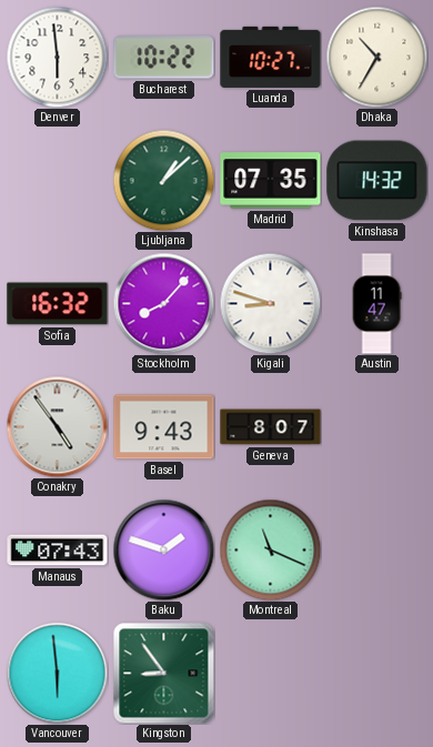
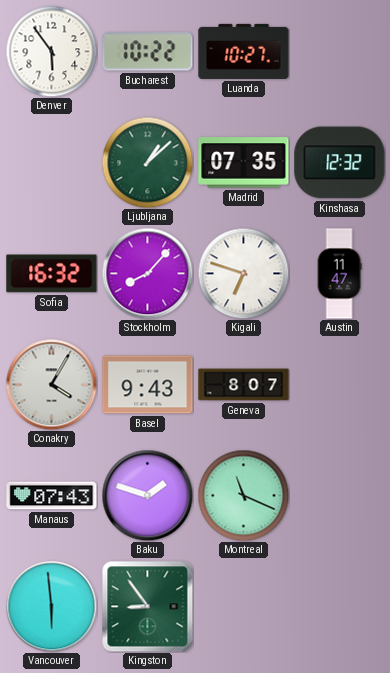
Denver: 5:59 -> 5:54
Dhaka: 10:35 -> none
Kinshasa: 14:32 -> 12:32
Kigali: 8:48 -> 6:48
Conakry: 4:54 -> 4:05
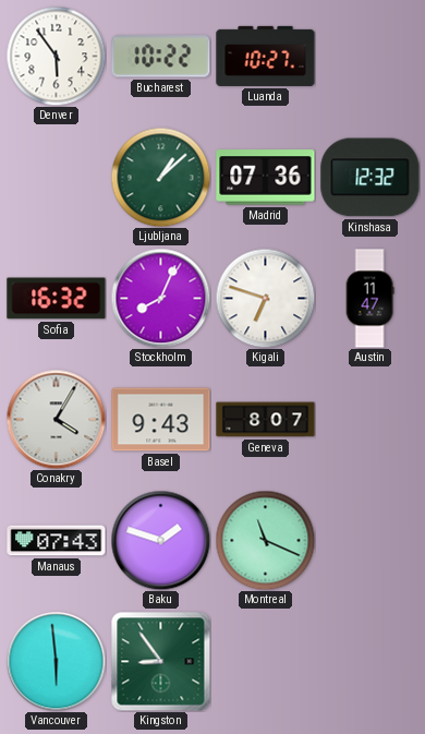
Madrid: 07:35 -> 07:36
Stockholm: 8:07 -> 8:04
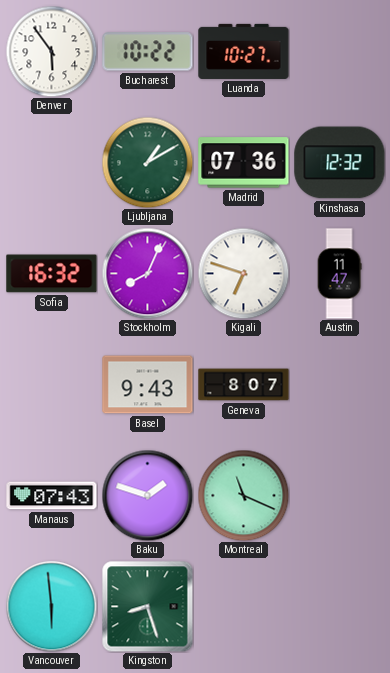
Ljubljana: 1:08 -> 1:10
Conakry: 4:05 -> none
Kingston: 8:54 -> 8:27
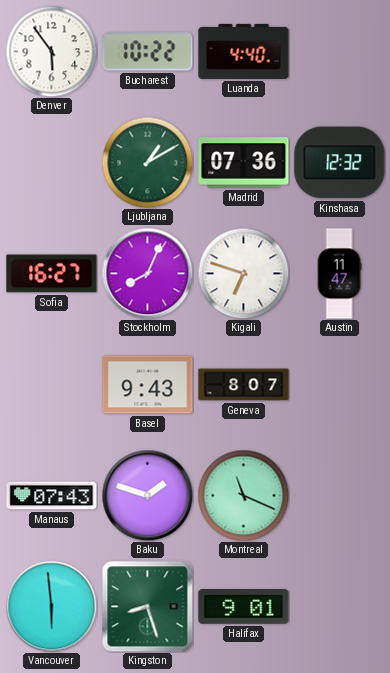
Luanda: 10:27 -> 4:40
Sofia: 16:32 -> 16:27
Halifax: none -> 9:01
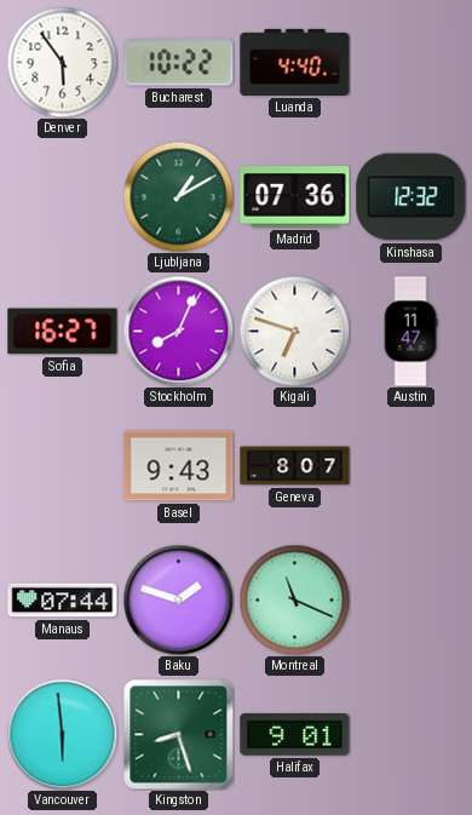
Manaus: 07:43 -> 07:44
